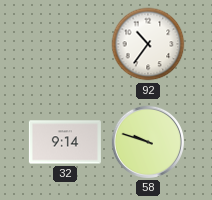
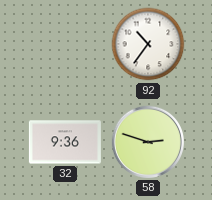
32: 9:14 -> 9:36
58: 9:48 -> 2:48
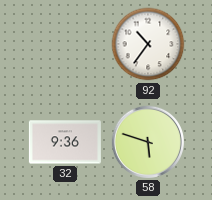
58: 2:48 -> 5:48
